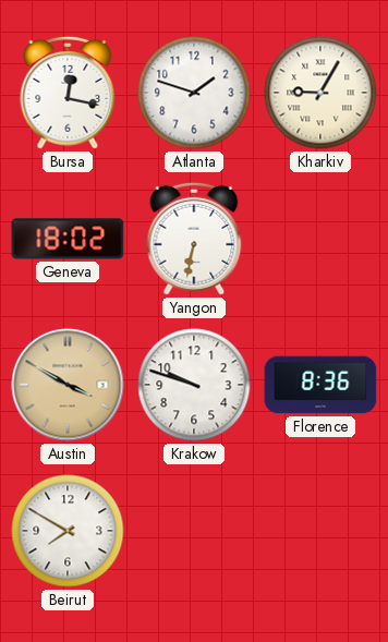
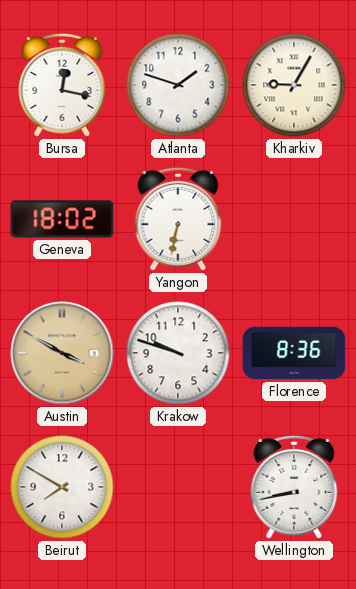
Wellington: none -> 8:43
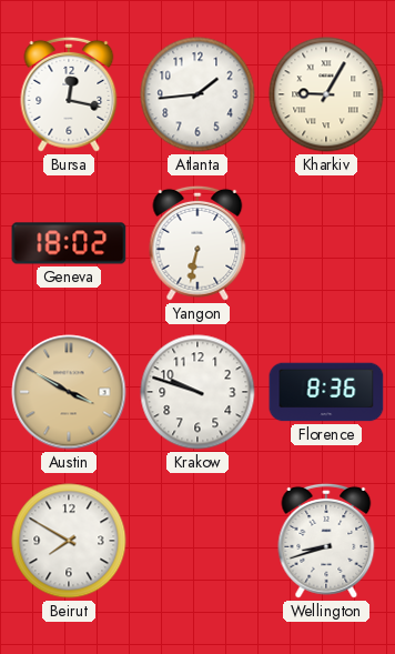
Atlanta: 1:48 -> 1:44
Wellington: 8:43 -> 8:42
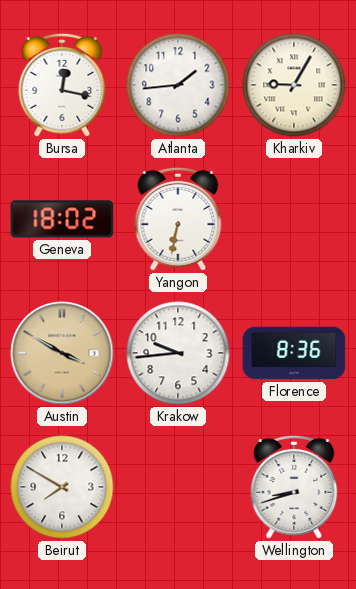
Krakow: 9:48 -> 9:44
